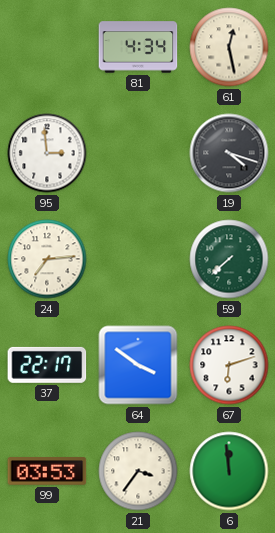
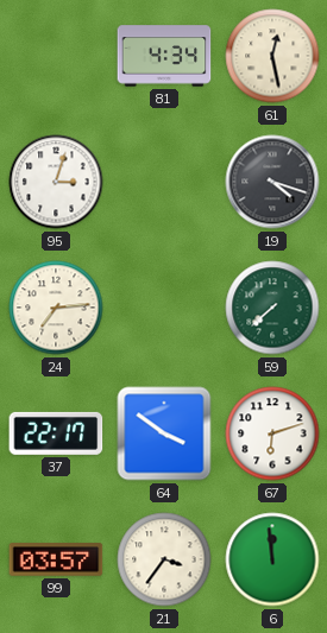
95: 2:59 -> 3:03
99: 03:53 -> 03:57
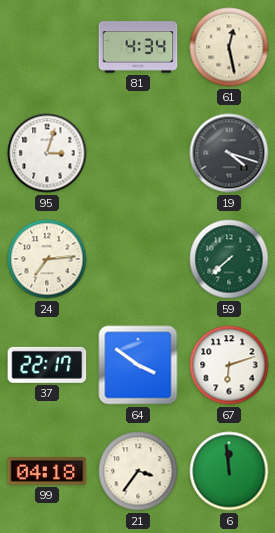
99: 03:57 -> 04:18
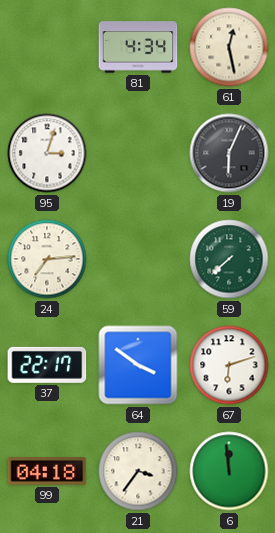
19: 4:18 -> 6:04
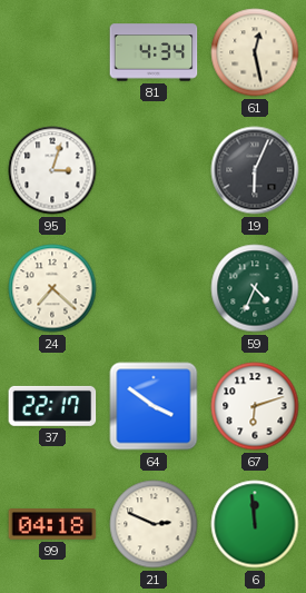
24: 7:14 -> 7:22
59: 7:38 -> 4:34
21: 3:36 -> 2:49
